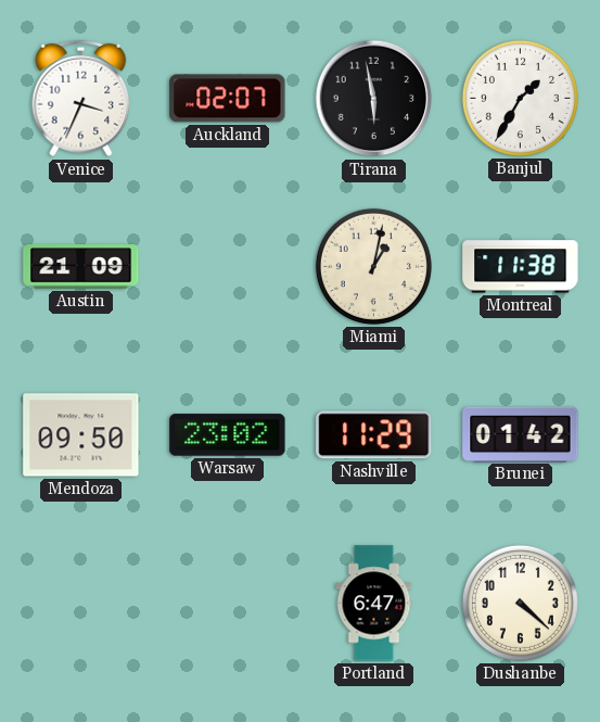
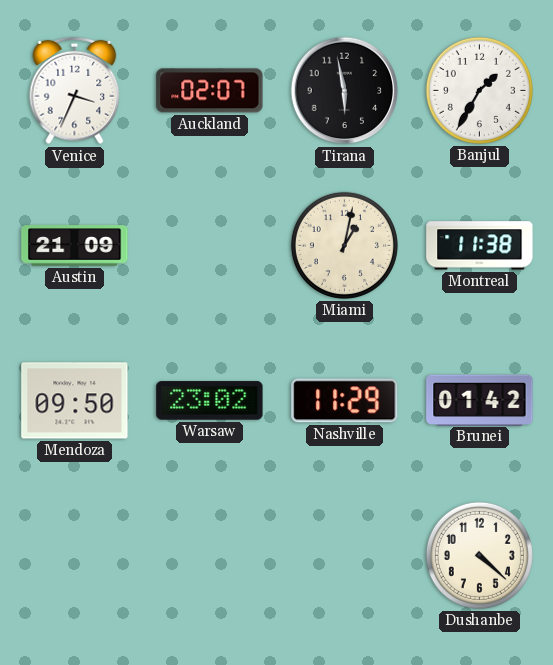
Portland: 6:47 -> none
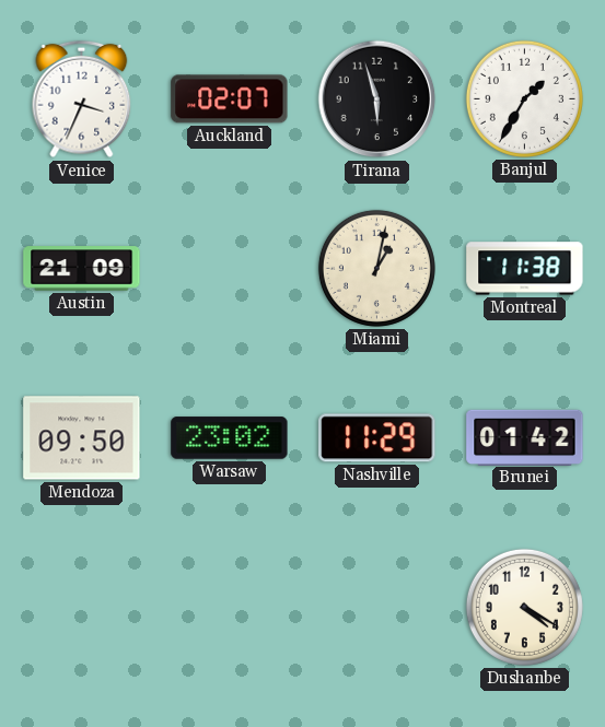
Tirana: 5:58 -> 5:57
Dushanbe: 4:22 -> 4:20
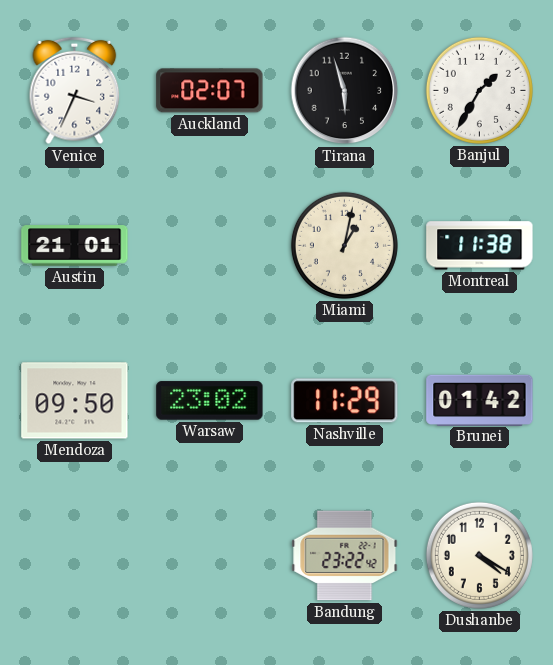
Austin: 21:09 -> 21:01
Bandung: none -> 23:22
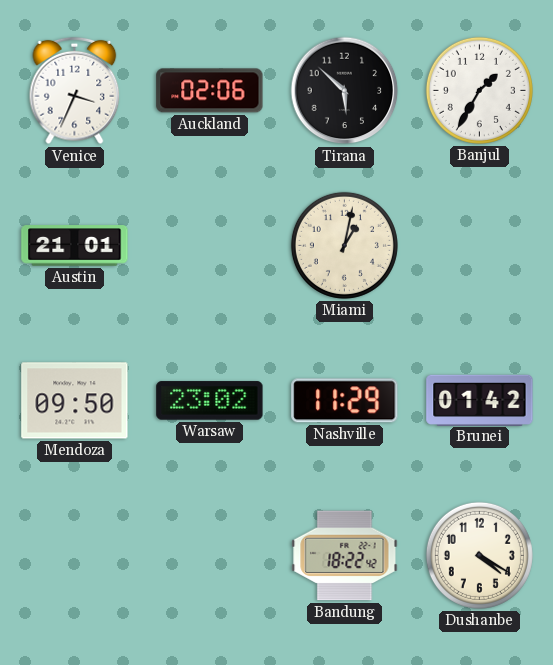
Auckland: 02:07 -> 02:06
Tirana: 5:57 -> 5:52
Montreal: 11:38 -> none
Bandung: 23:22 -> 18:22
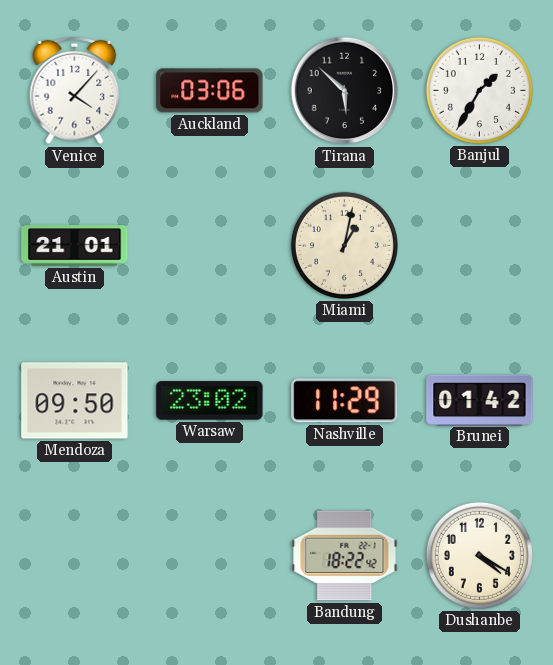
Venice: 3:34 -> 4:07
Auckland: 02:06 -> 03:06
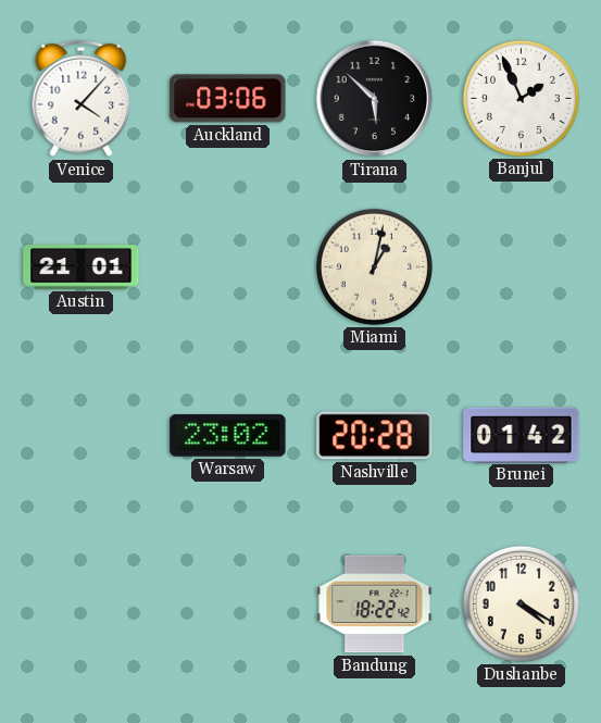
Banjul: 1:35 -> 1:56
Mendoza: 09:50 -> none
Nashville: 11:29 -> 20:28
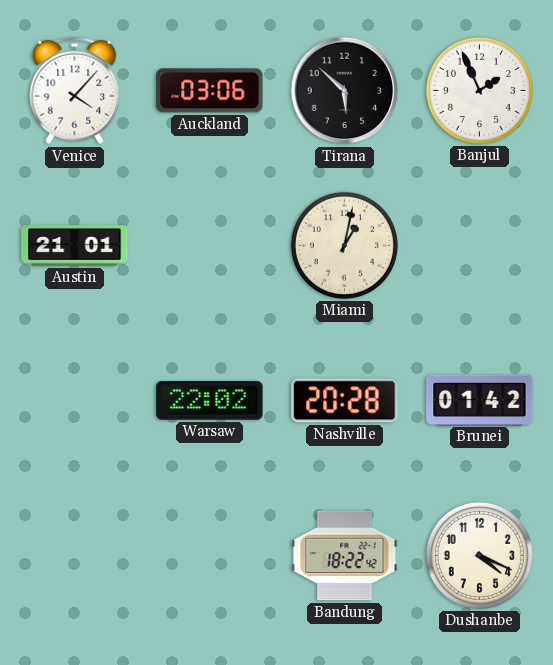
Warsaw: 23:02 -> 22:02
Dushanbe: 4:20 -> 4:19
